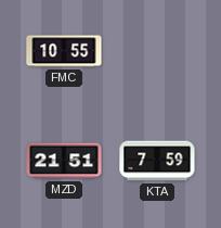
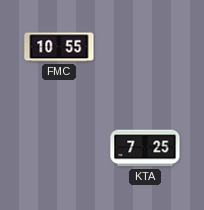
MZD: 21:51 -> none
KTA: 7:59 -> 7:25
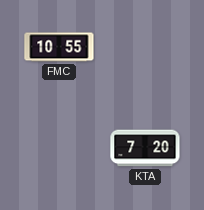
KTA: 7:25 -> 7:20
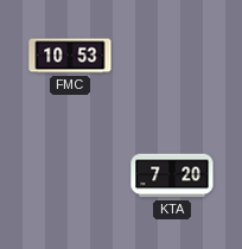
FMC: 10:55 -> 10:53
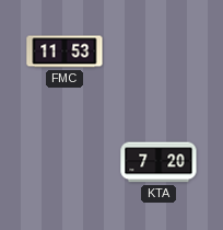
FMC: 10:53 -> 11:53
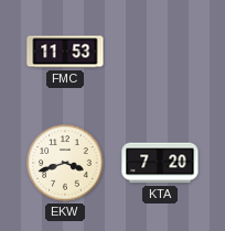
EKW: none -> 3:42
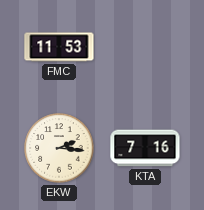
EKW: 3:42 -> 2:16
KTA: 7:20 -> 7:16
